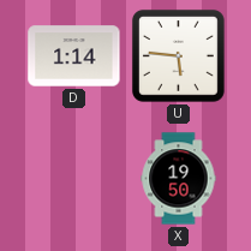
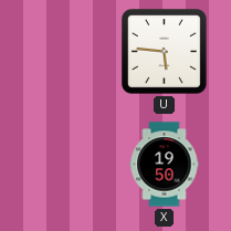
D: 1:14 -> none
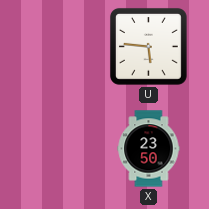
X: 19:50 -> 23:50
